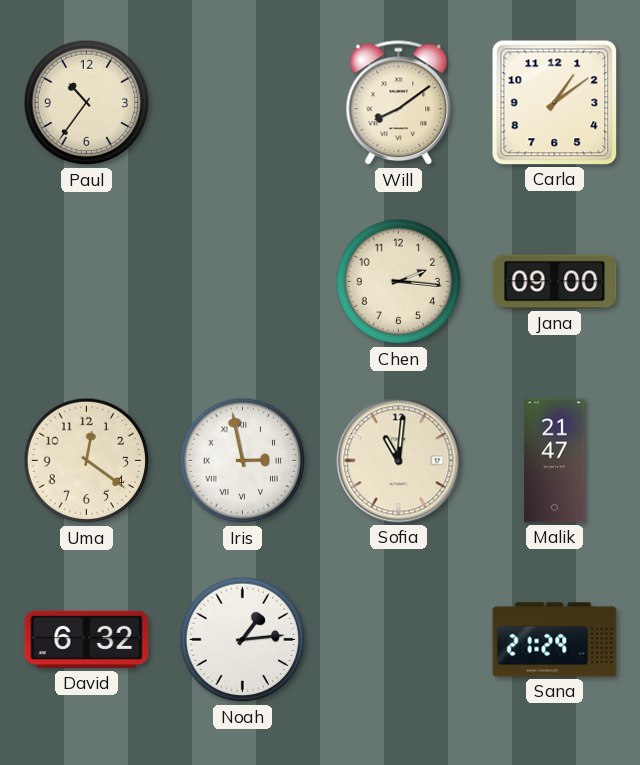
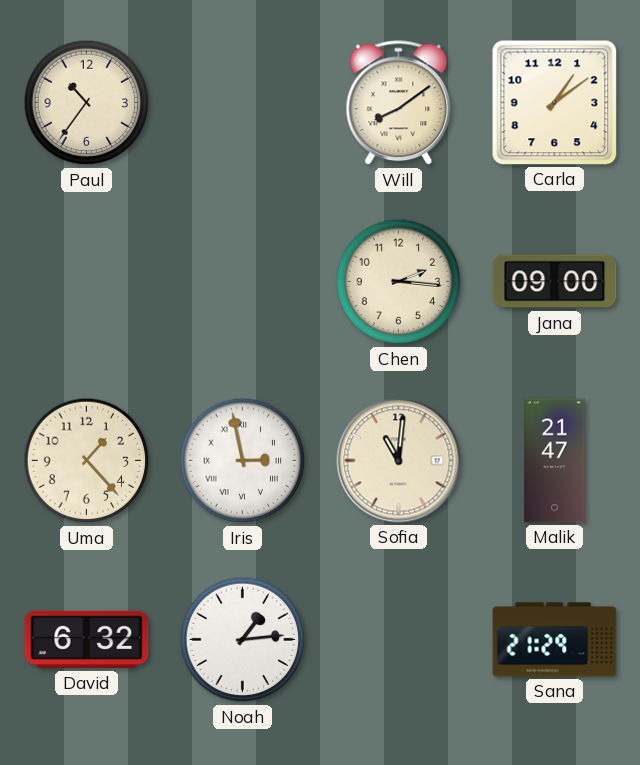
Uma: 12:21 -> 1:23
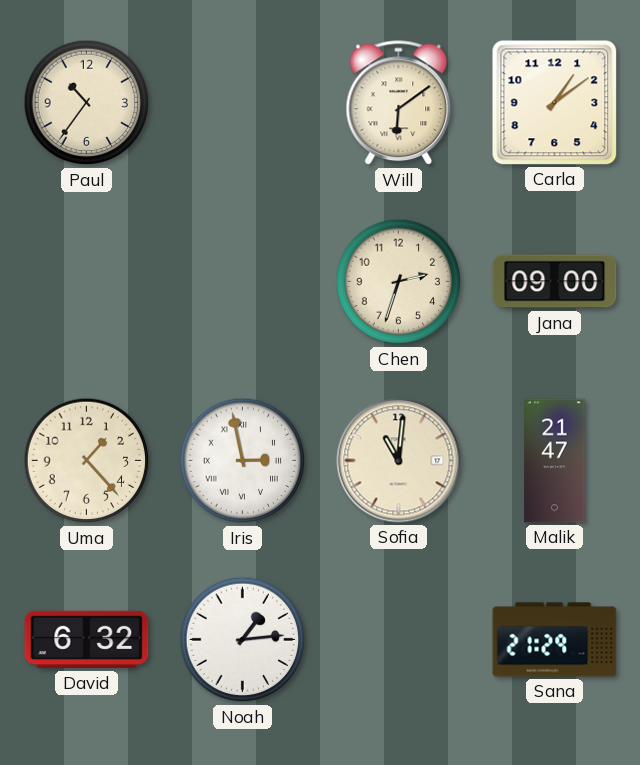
Will: 8:09 -> 6:09
Chen: 2:16 -> 2:33
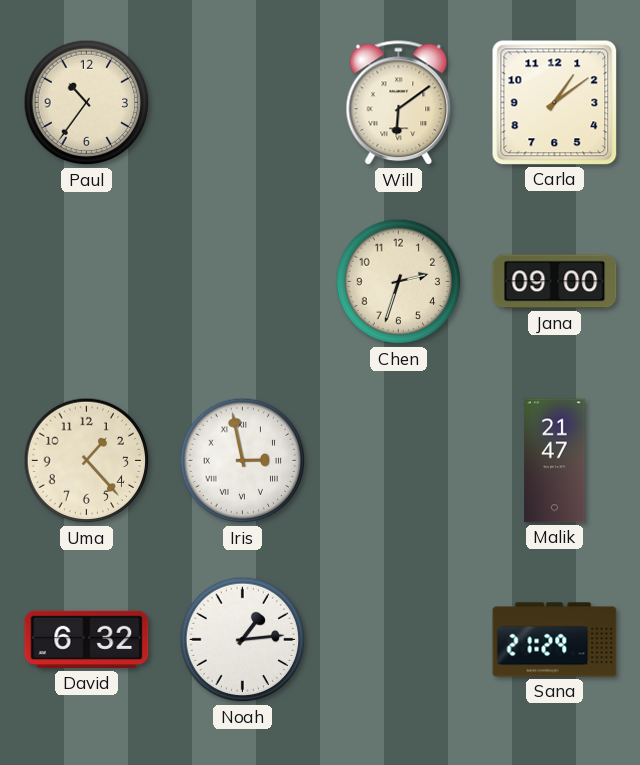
Sofia: 11:01 -> none
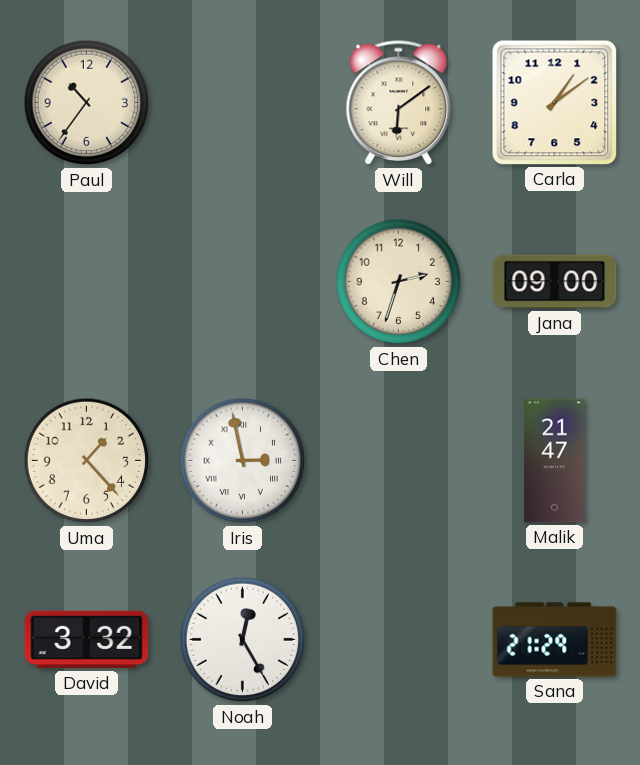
David: 6:32 -> 3:32
Noah: 1:14 -> 12:25
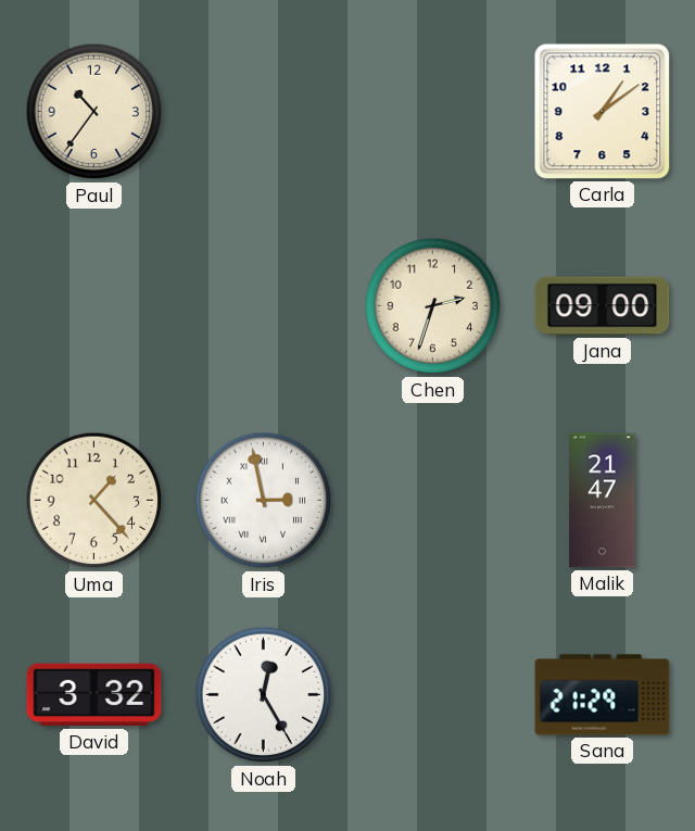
Will: 6:09 -> none
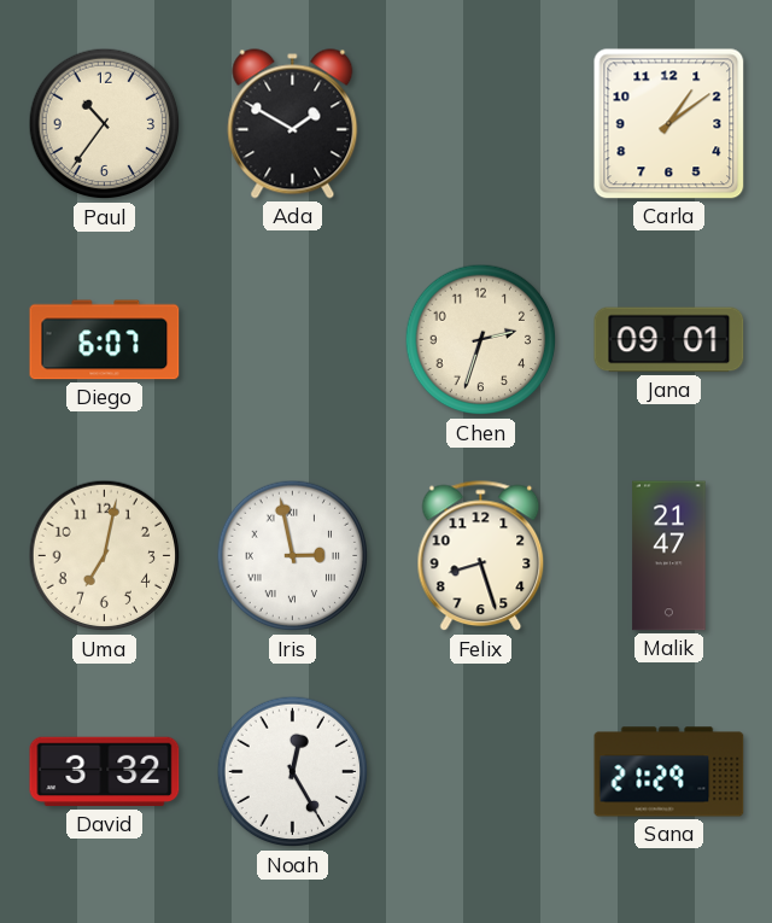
Ada: none -> 1:50
Diego: none -> 6:07
Jana: 09:00 -> 09:01
Uma: 1:23 -> 7:02
Felix: none -> 8:27
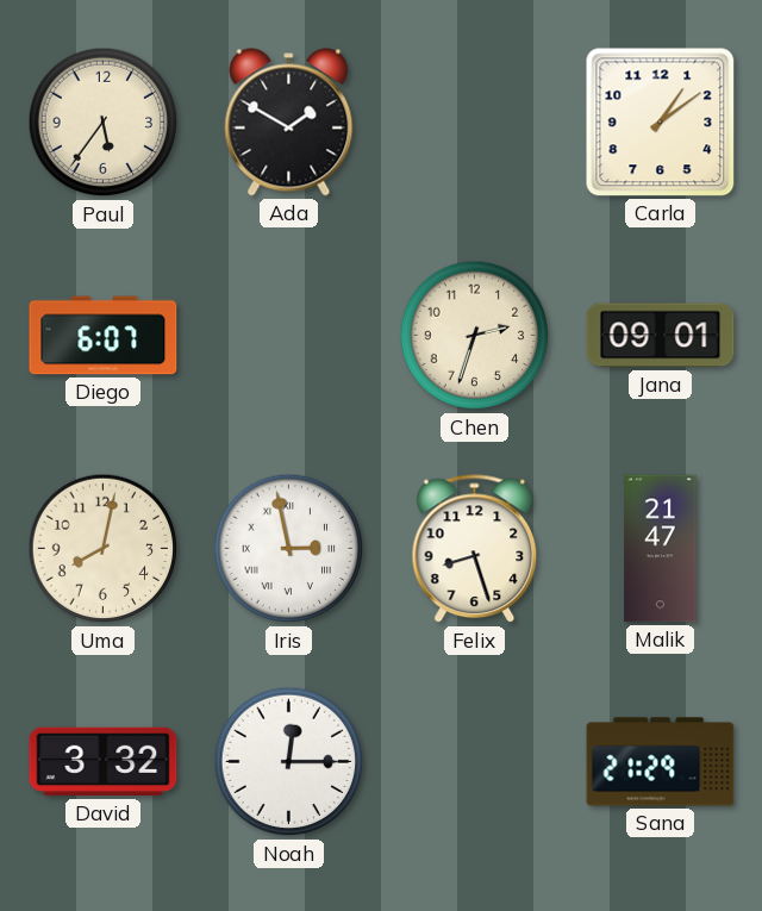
Paul: 10:36 -> 5:36
Uma: 7:02 -> 8:02
Noah: 12:25 -> 12:15
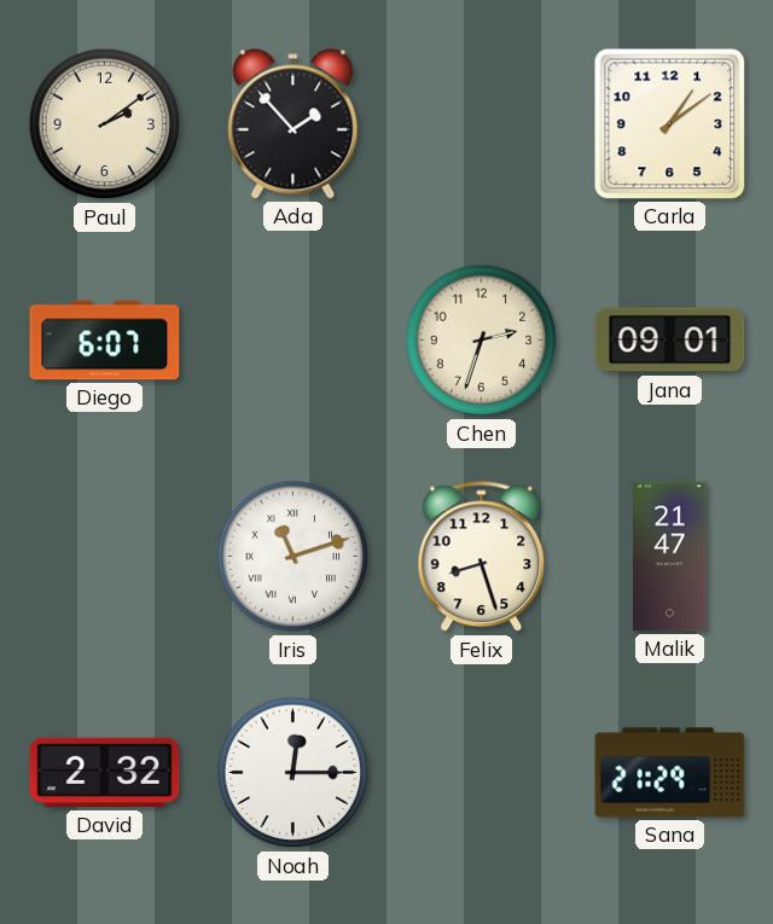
Paul: 5:36 -> 2:09
Ada: 1:50 -> 1:53
Uma: 8:02 -> none
Iris: 2:58 -> 11:12
David: 3:32 -> 2:32
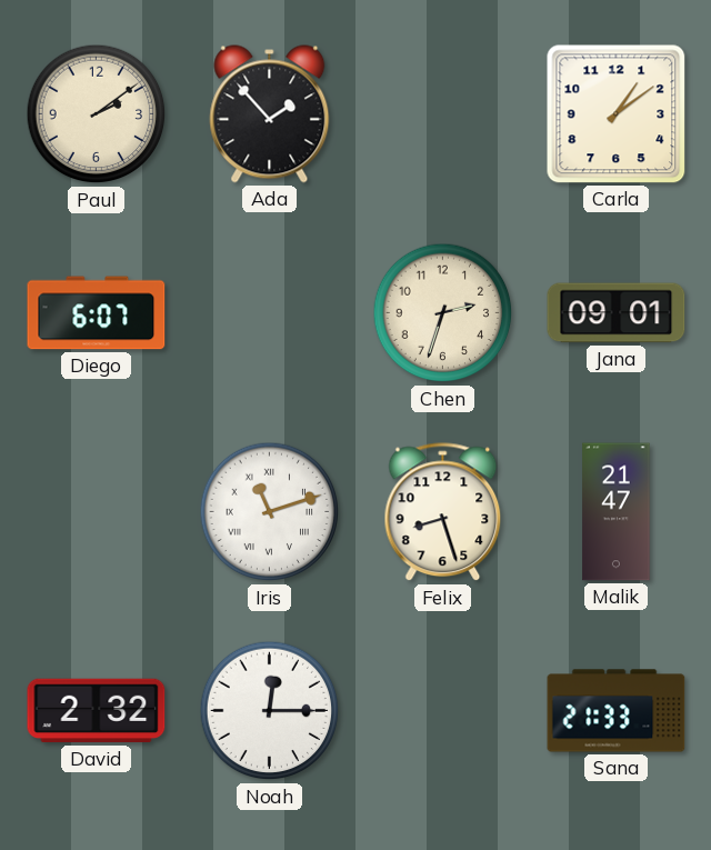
Sana: 21:29 -> 21:33
